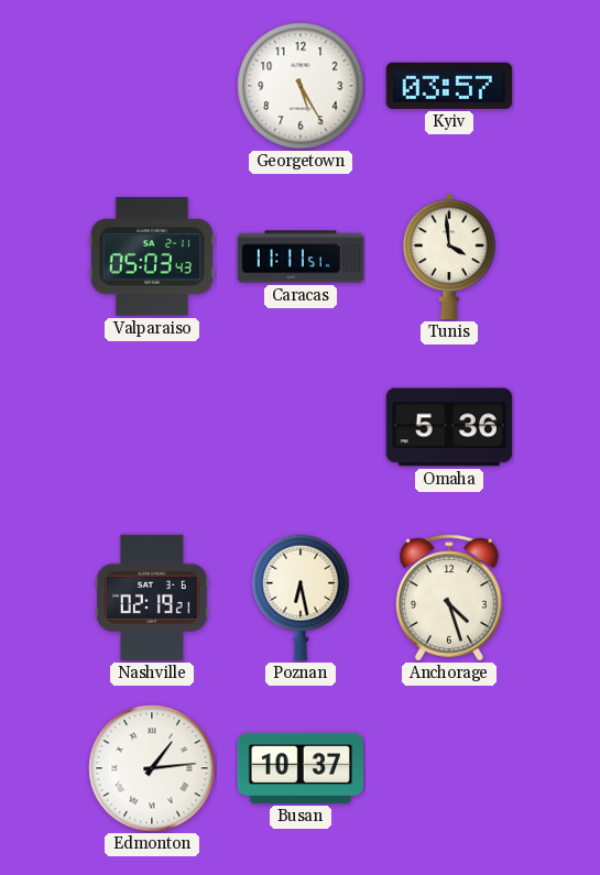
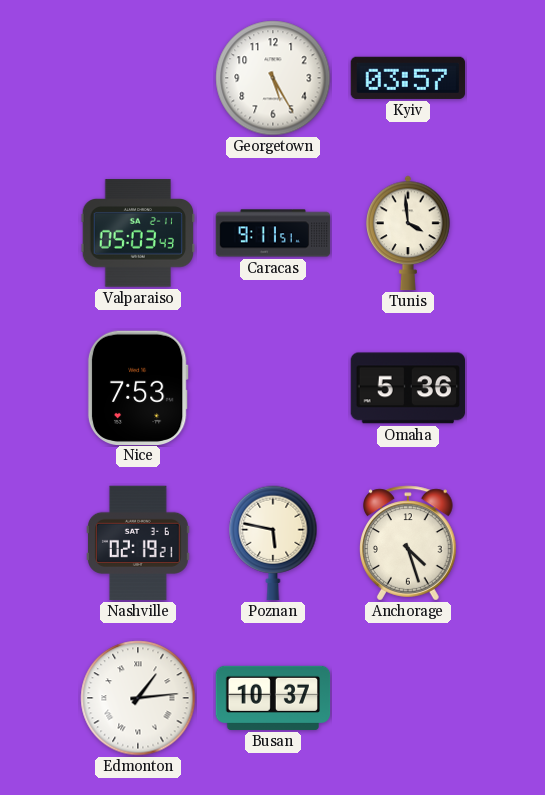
Caracas: 11:11 -> 9:11
Nice: none -> 7:53
Poznan: 6:28 -> 5:47
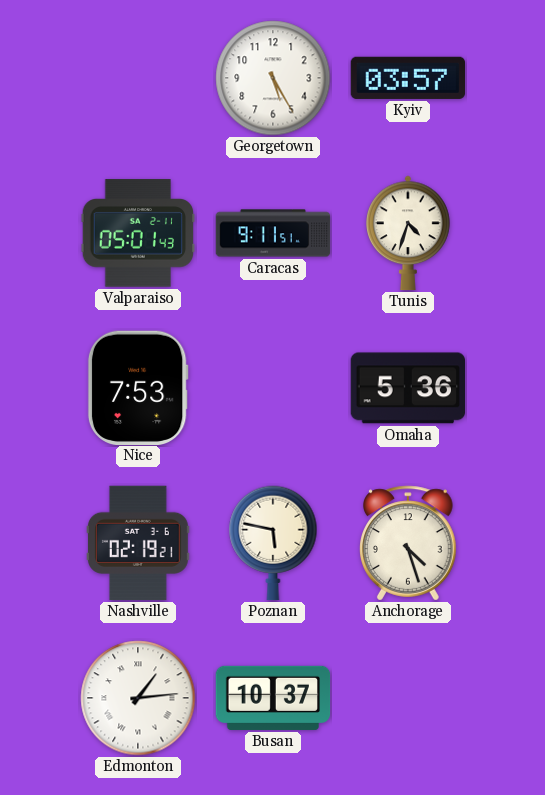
Valparaiso: 05:03 -> 05:01
Tunis: 3:59 -> 4:33
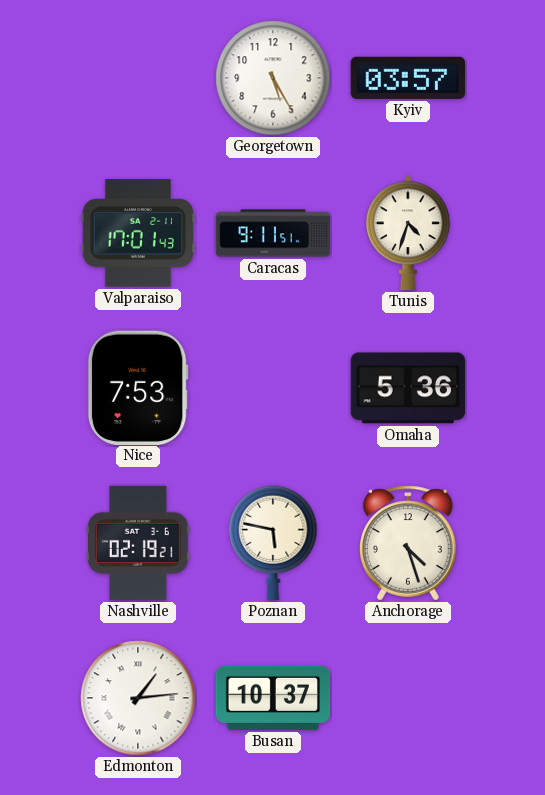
Valparaiso: 05:01 -> 17:01
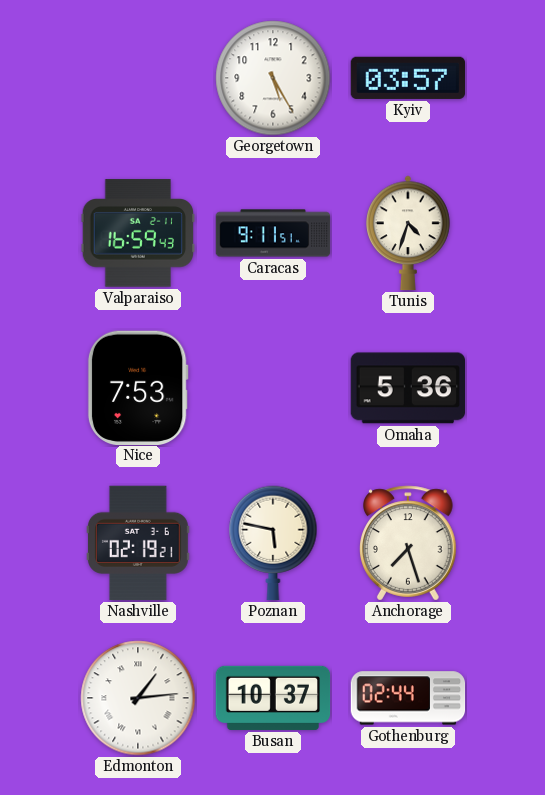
Valparaiso: 17:01 -> 16:59
Anchorage: 4:27 -> 7:27
Gothenburg: none -> 02:44
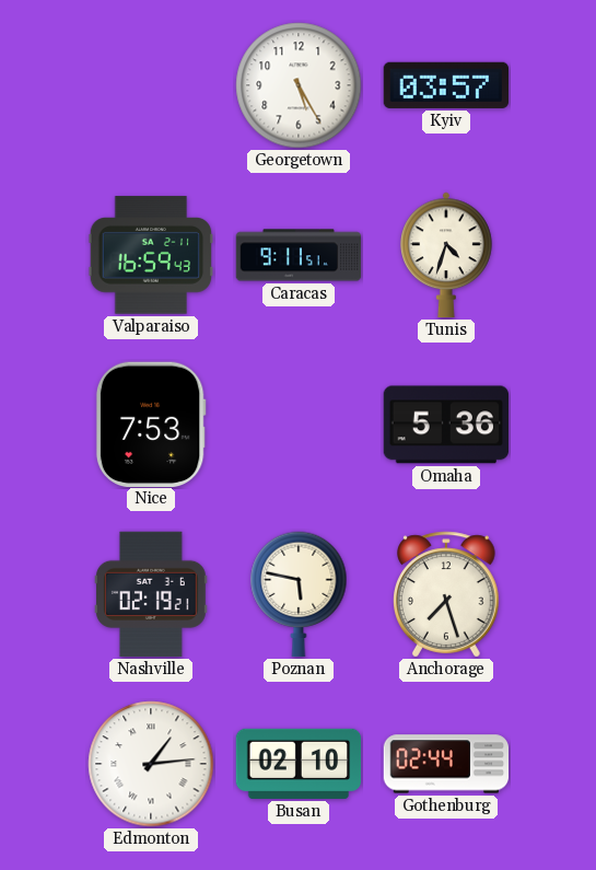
Busan: 10:37 -> 02:10
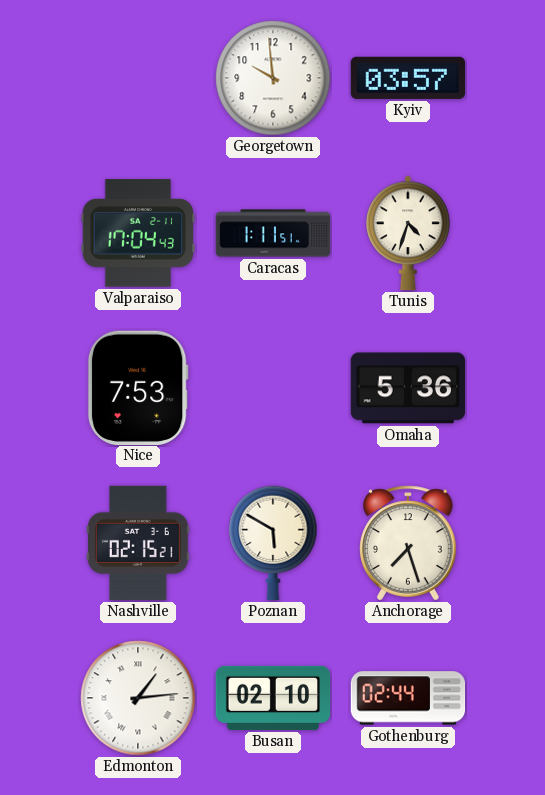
Georgetown: 5:25 -> 9:59
Valparaiso: 16:59 -> 17:04
Caracas: 9:11 -> 1:11
Nashville: 02:19 -> 02:15
Poznan: 5:47 -> 5:50
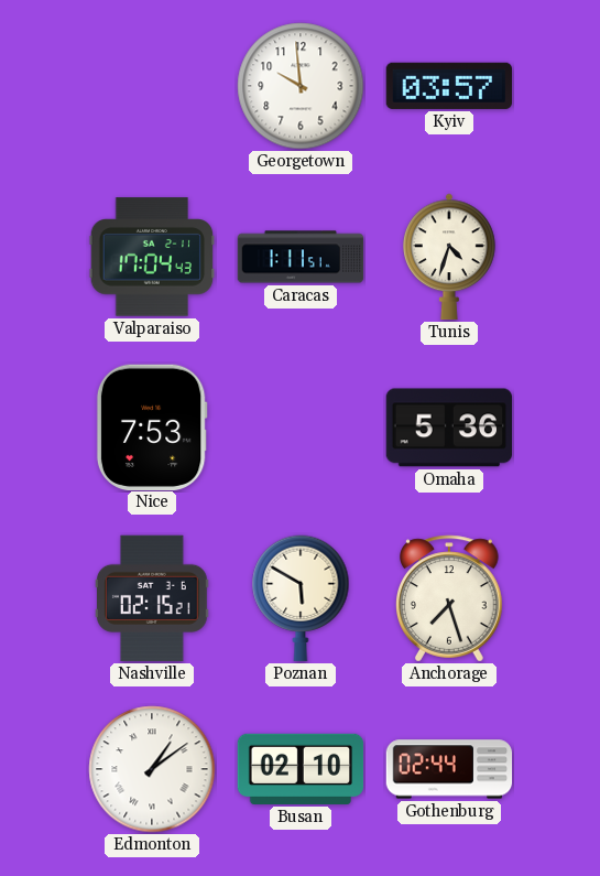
Edmonton: 1:14 -> 1:09
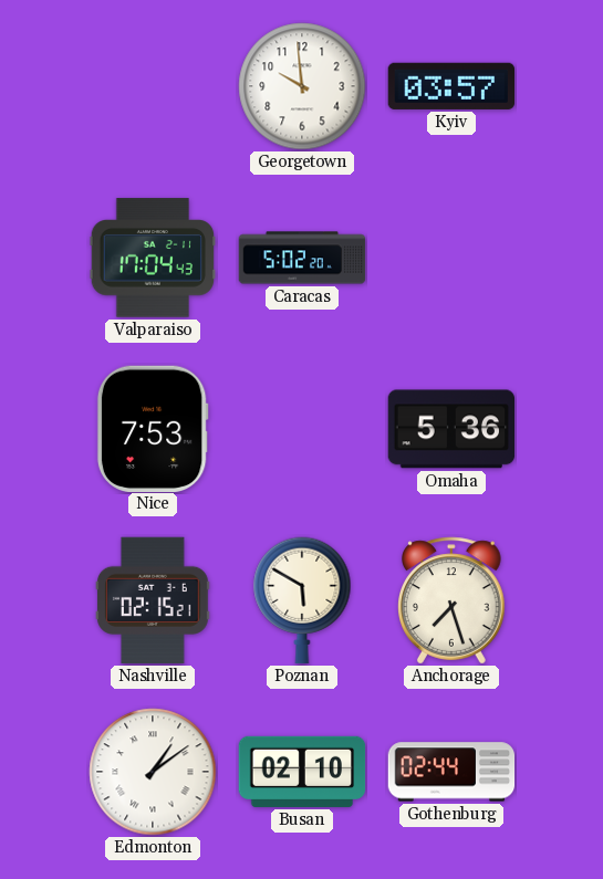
Caracas: 1:11 -> 5:02
Tunis: 4:33 -> none
